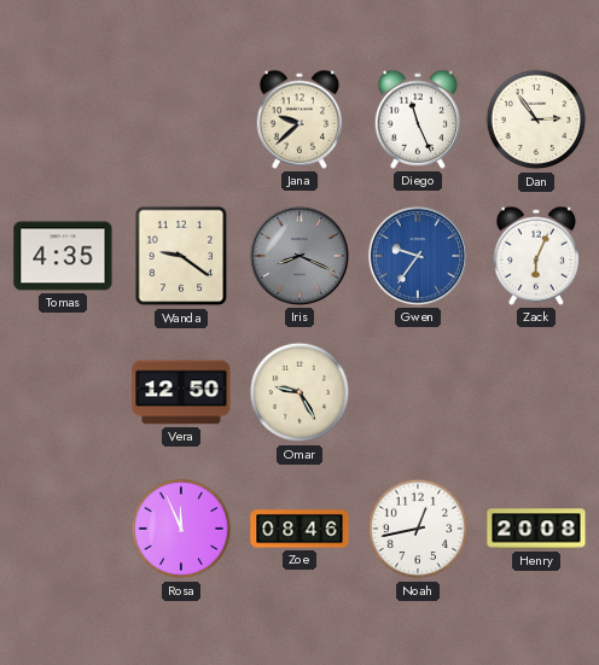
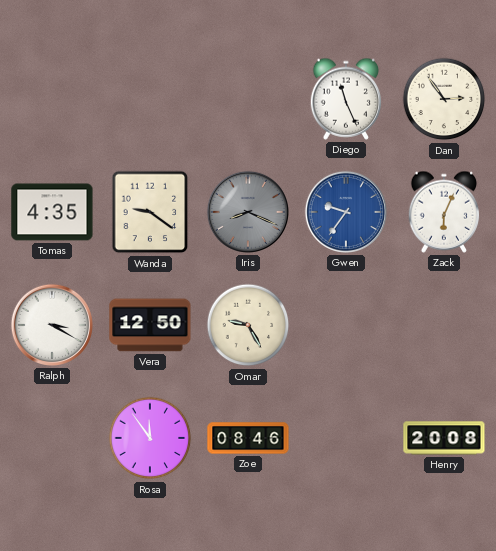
Jana: 9:38 -> none
Ralph: none -> 3:20
Rosa: 11:56 -> 11:54
Noah: 12:43 -> none
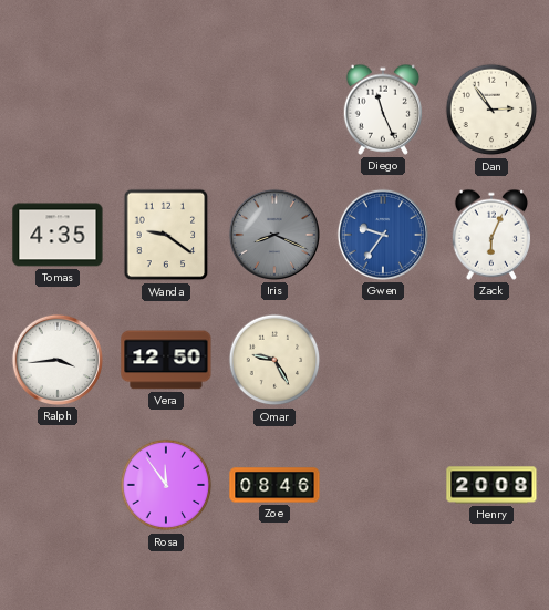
Ralph: 3:20 -> 3:44
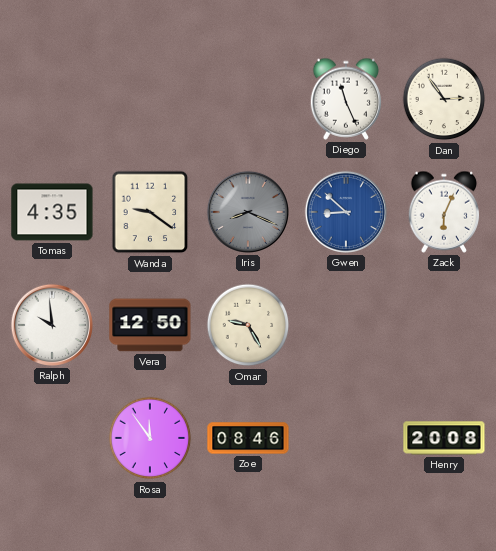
Gwen: 9:36 -> 8:52
Ralph: 3:44 -> 9:59
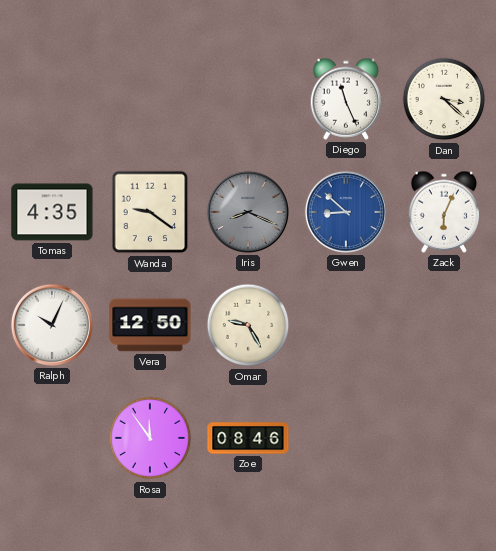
Dan: 2:54 -> 3:22
Ralph: 9:59 -> 10:04
Henry: 20:08 -> none
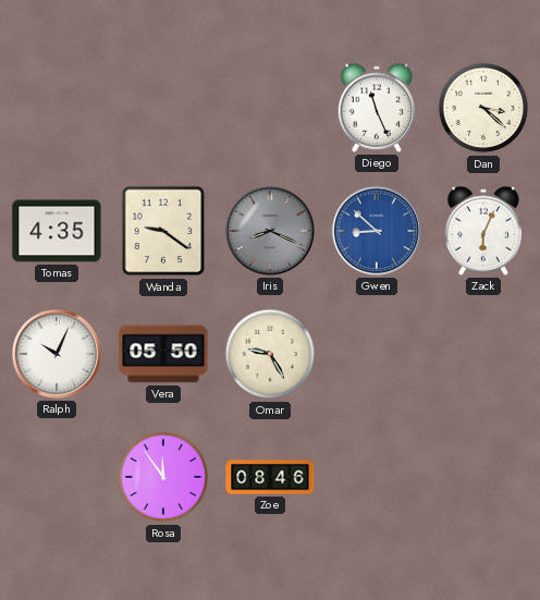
Vera: 12:50 -> 05:50
